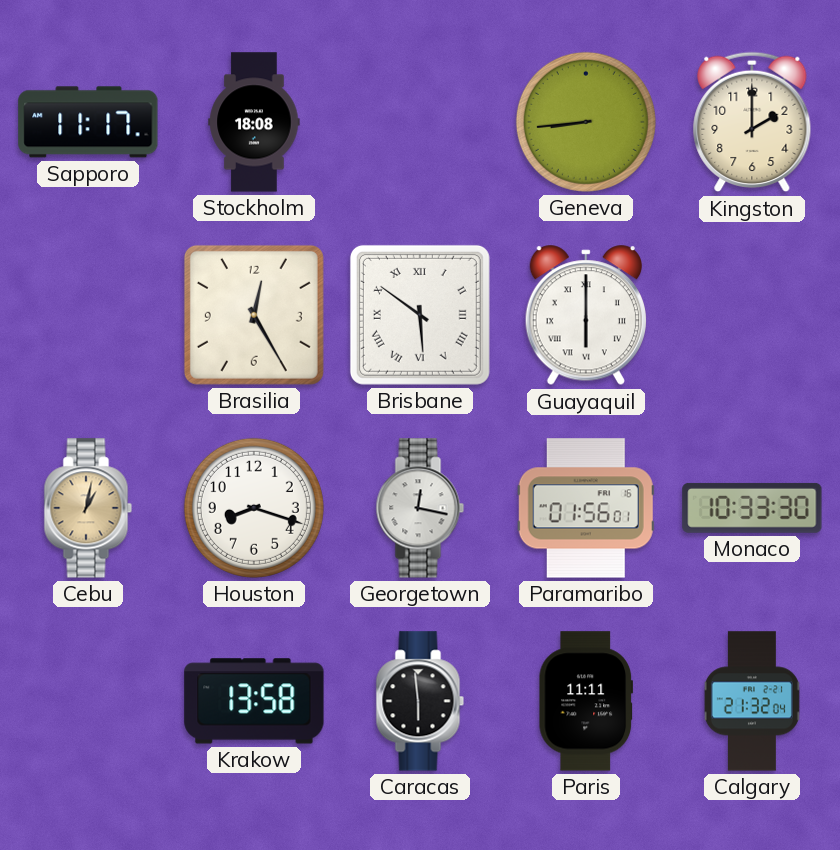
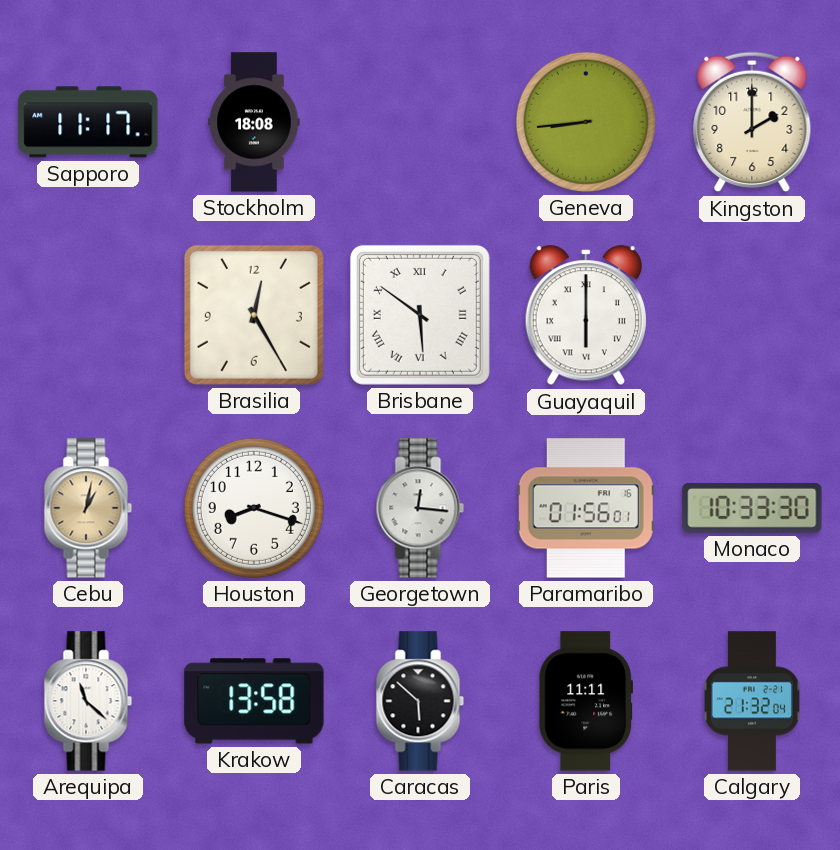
Georgetown: 12:17 -> 12:16
Arequipa: none -> 11:22
Caracas: 5:59 -> 5:52
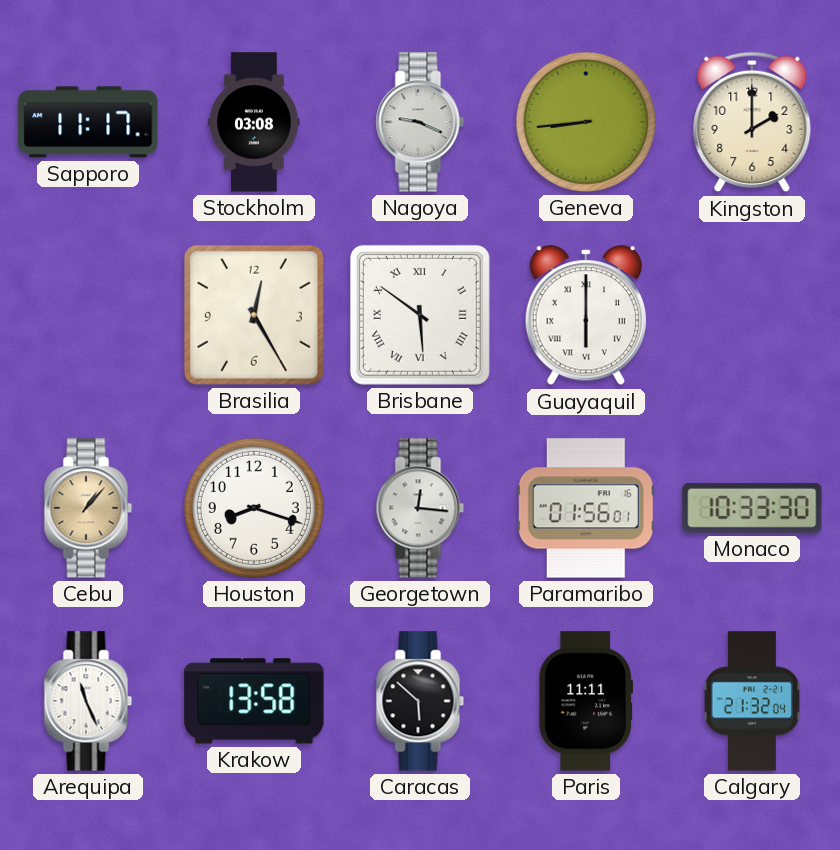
Stockholm: 18:08 -> 03:08
Nagoya: none -> 9:19
Cebu: 1:02 -> 1:07
Arequipa: 11:22 -> 11:26
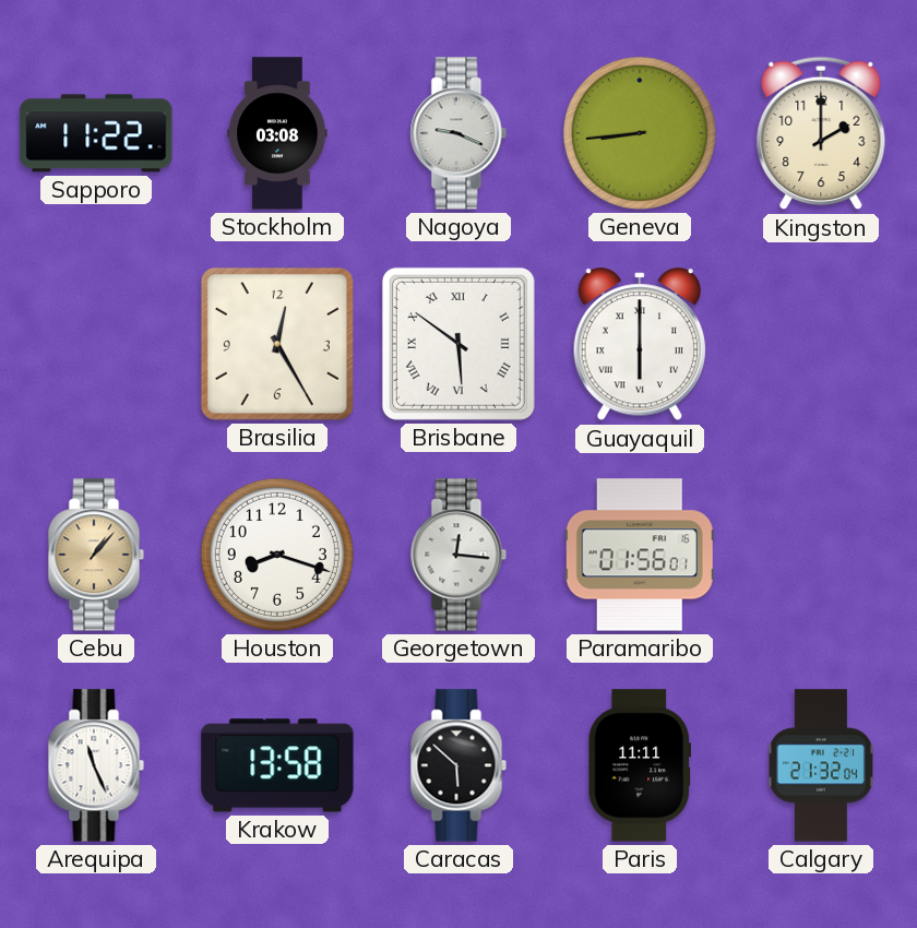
Sapporo: 11:17 -> 11:22
Monaco: 10:33 -> none
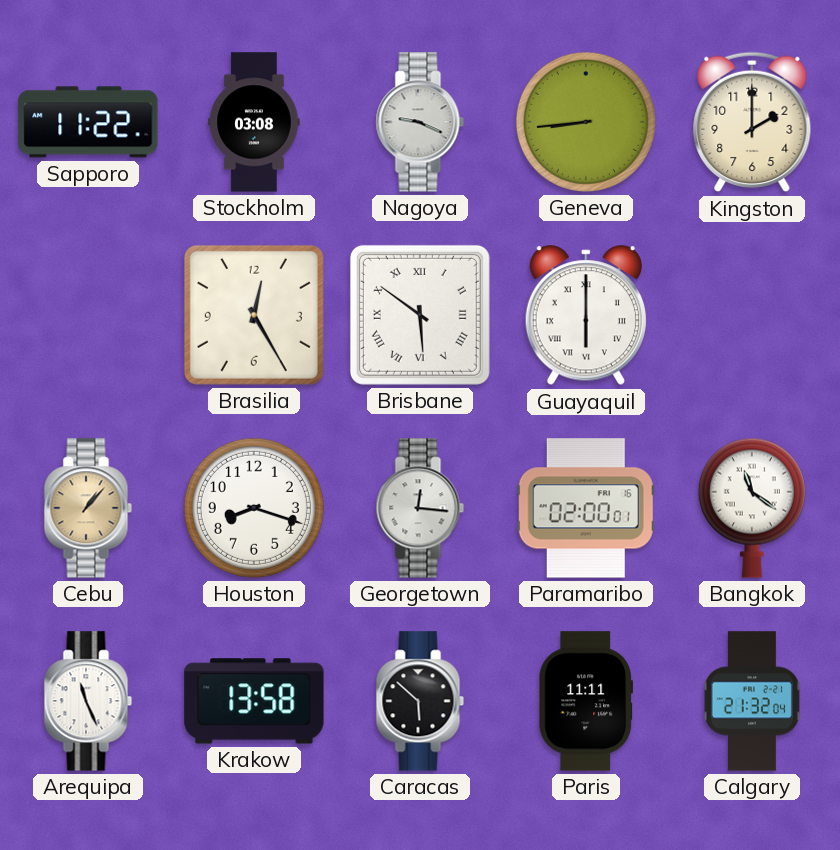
Paramaribo: 01:56 -> 02:00
Bangkok: none -> 11:21
